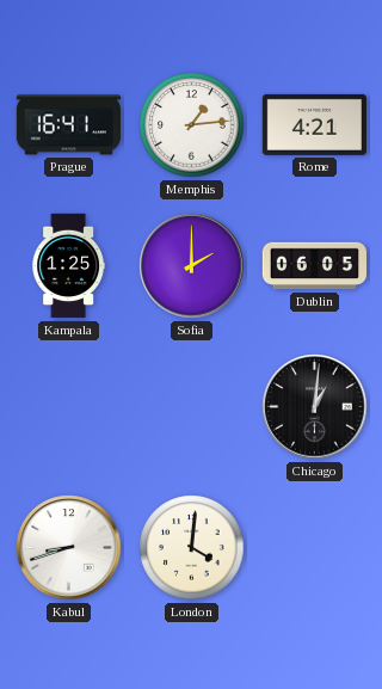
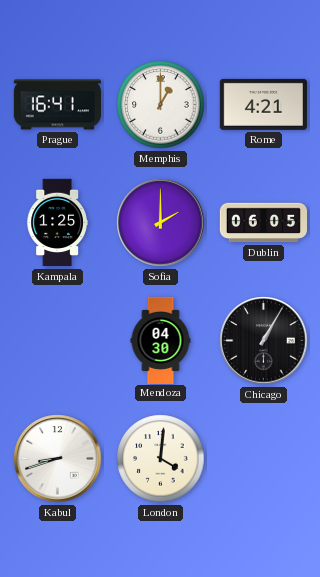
Memphis: 1:14 -> 1:00
Mendoza: none -> 04:30
Chicago: 1:01 -> 1:05
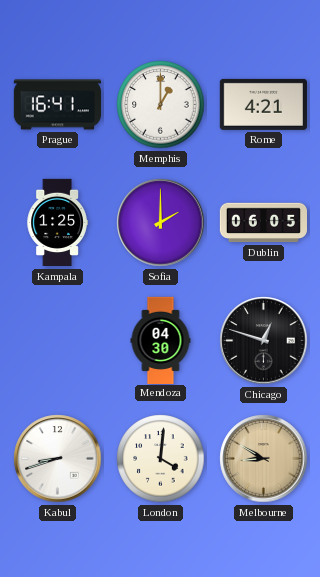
Chicago: 1:05 -> 12:48
Melbourne: none -> 8:50
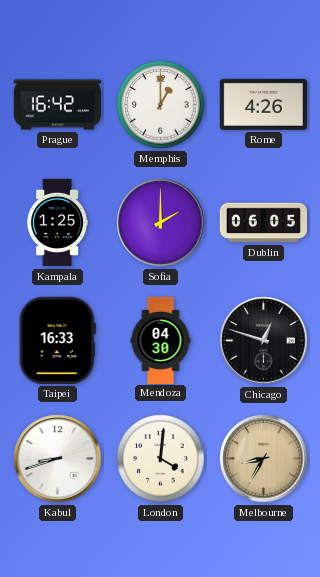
Prague: 16:41 -> 16:42
Rome: 4:21 -> 4:26
Taipei: none -> 16:33
Melbourne: 8:50 -> 8:35
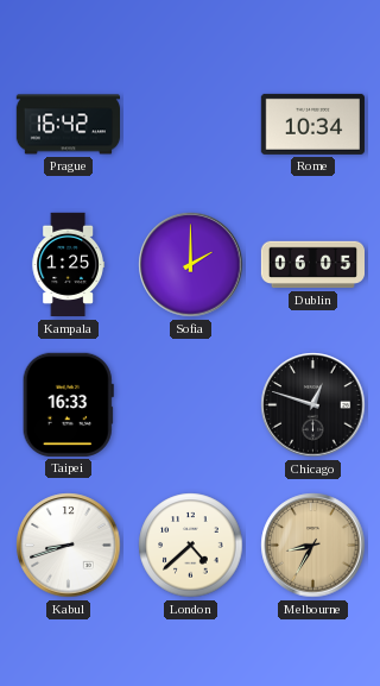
Memphis: 1:00 -> none
Rome: 4:26 -> 10:34
Mendoza: 04:30 -> none
London: 4:01 -> 4:38
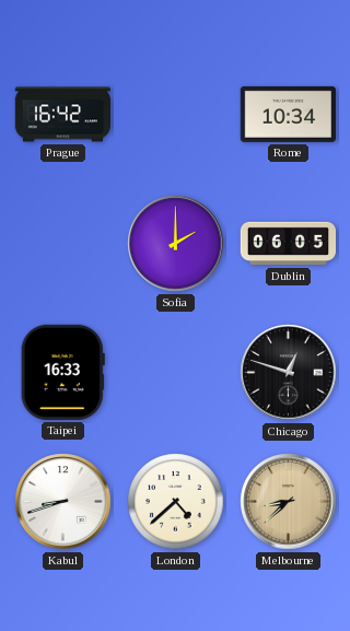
Kampala: 1:25 -> none
Melbourne: 8:35 -> 8:38
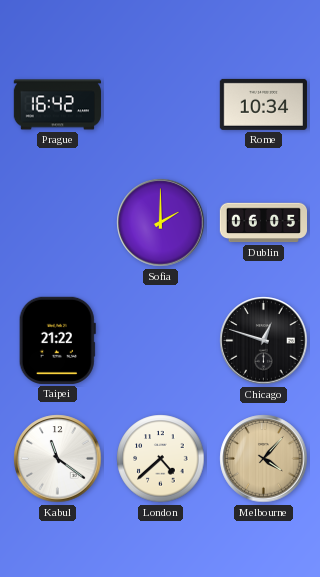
Taipei: 16:33 -> 21:22
Kabul: 8:42 -> 11:21
Melbourne: 8:38 -> 4:07
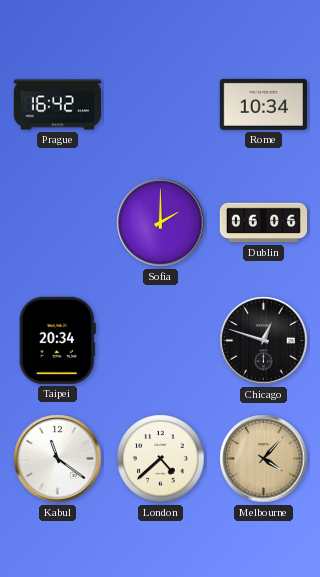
Dublin: 06:05 -> 06:06
Taipei: 21:22 -> 20:34
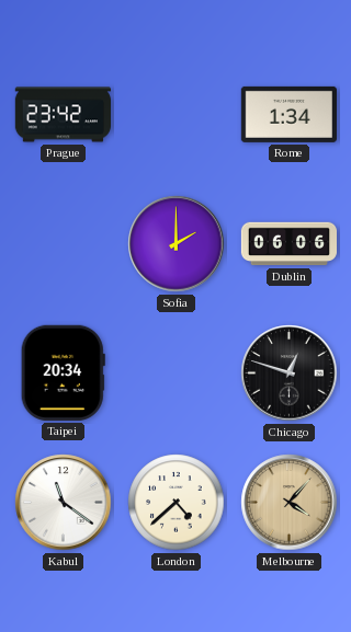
Prague: 16:42 -> 23:42
Rome: 10:34 -> 1:34
